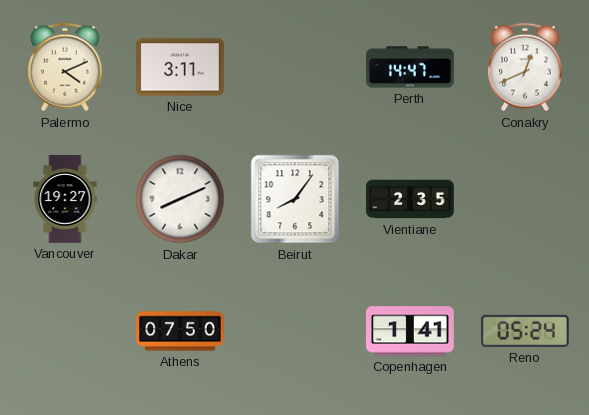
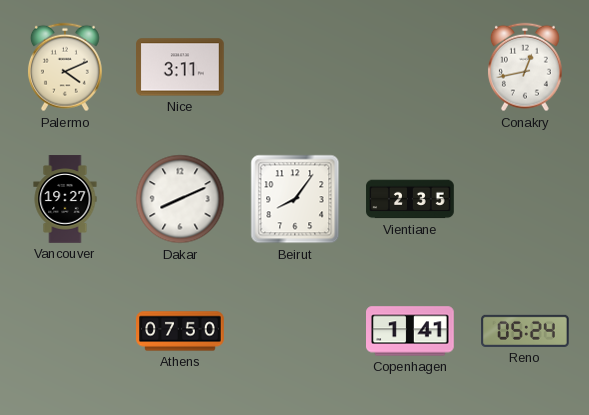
Perth: 14:47 -> none
Conakry: 12:41 -> 12:43
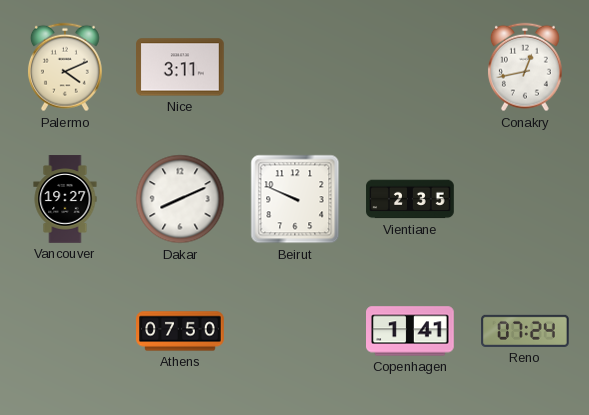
Beirut: 8:06 -> 9:49
Reno: 05:24 -> 07:24
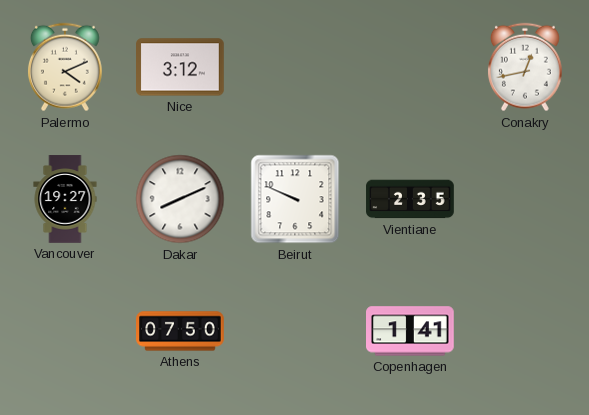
Nice: 3:11 -> 3:12
Reno: 07:24 -> none
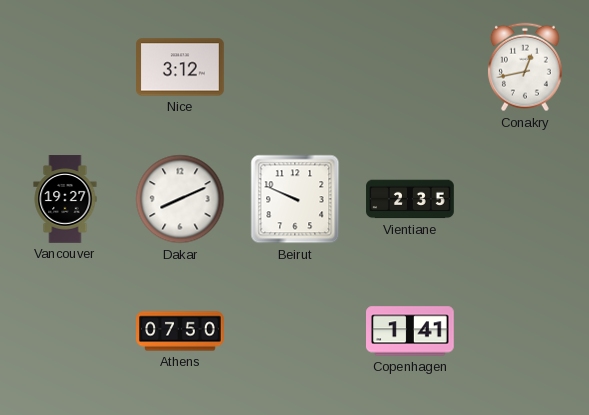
Palermo: 4:11 -> none
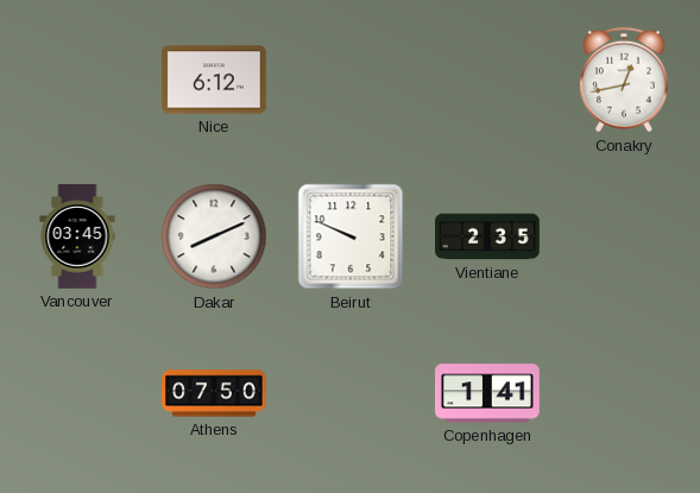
Nice: 3:12 -> 6:12
Vancouver: 19:27 -> 03:45
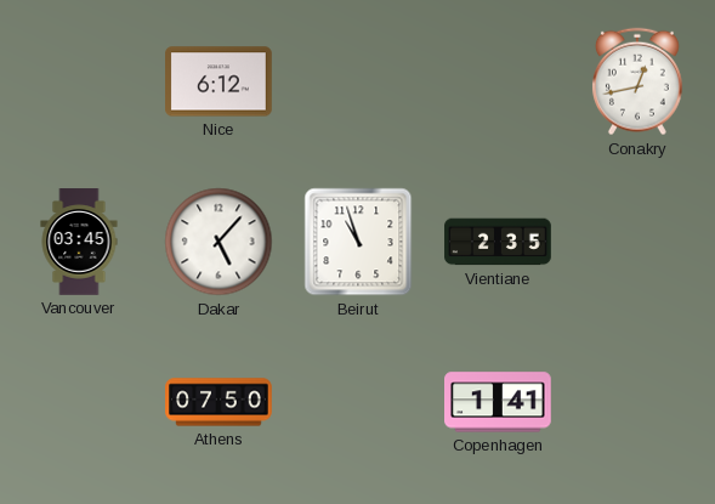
Dakar: 8:11 -> 5:07
Beirut: 9:49 -> 10:57
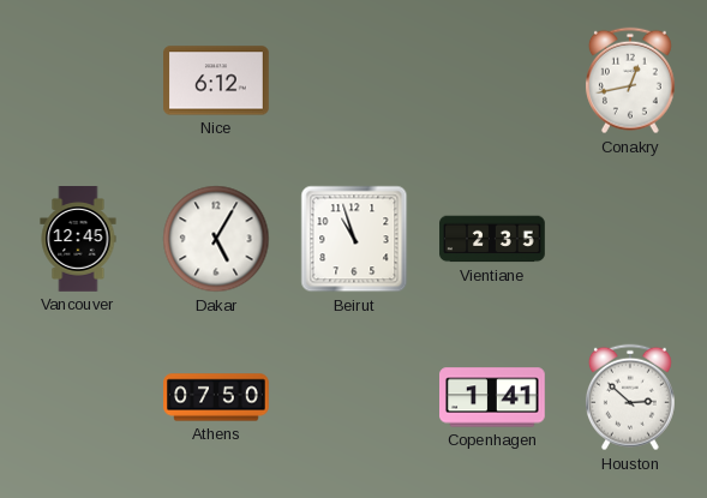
Vancouver: 03:45 -> 12:45
Dakar: 5:07 -> 5:05
Houston: none -> 2:52
